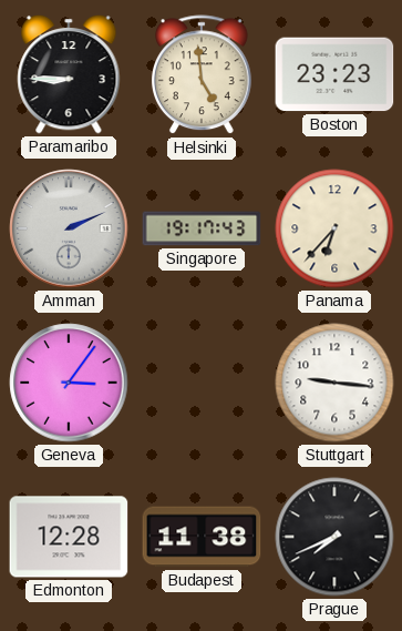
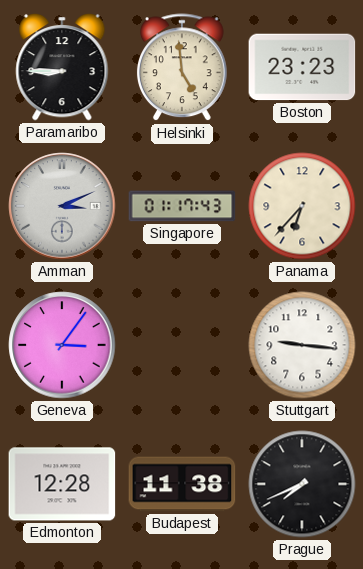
Amman: 2:11 -> 3:11
Singapore: 19:17 -> 01:17
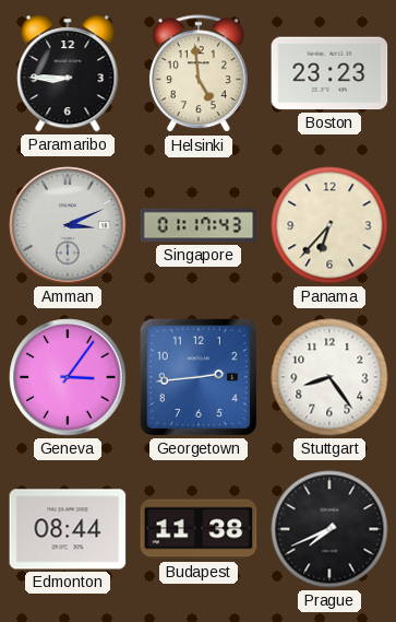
Georgetown: none -> 2:44
Stuttgart: 9:16 -> 8:24
Edmonton: 12:28 -> 08:44
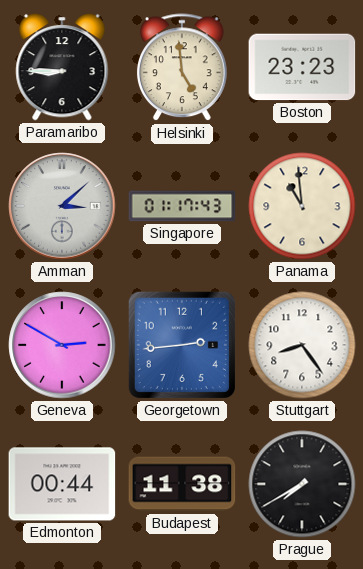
Amman: 3:11 -> 3:08
Panama: 6:37 -> 10:59
Geneva: 3:06 -> 2:50
Edmonton: 08:44 -> 00:44
Prague: 7:41 -> 7:40
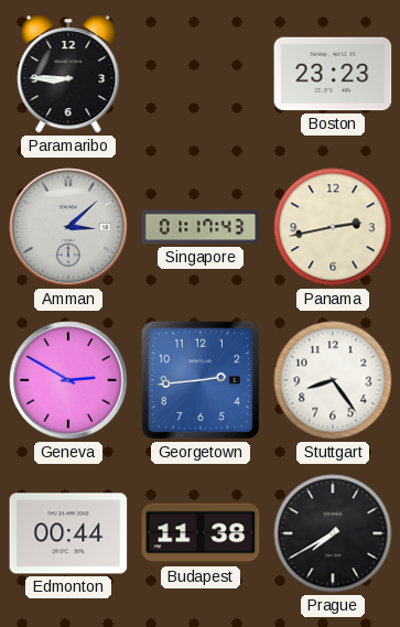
Helsinki: 4:59 -> none
Panama: 10:59 -> 2:43
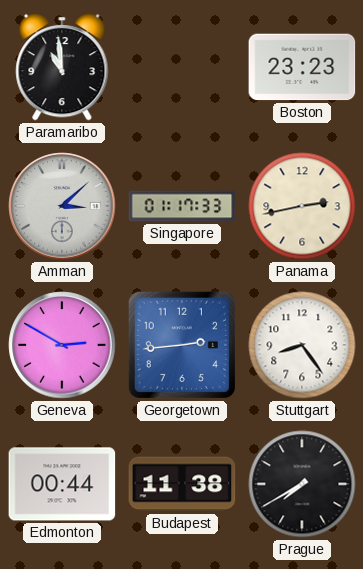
Paramaribo: 8:45 -> 10:59
Singapore: 01:17:43 -> 01:17:33
